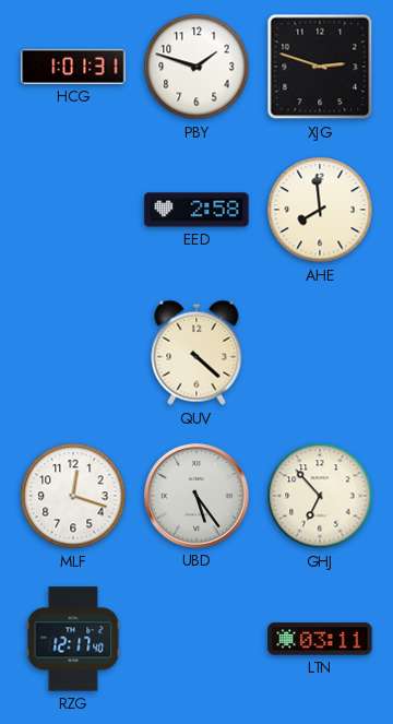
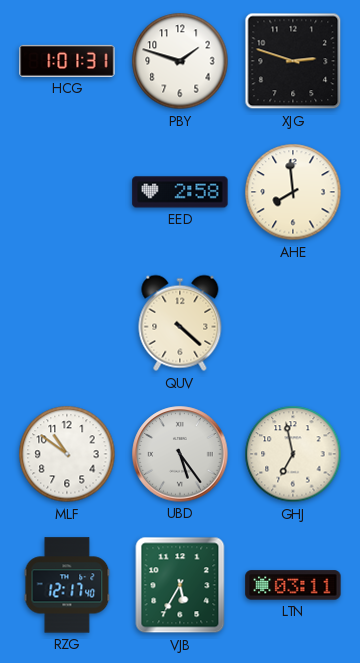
MLF: 12:18 -> 10:51
GHJ: 6:53 -> 6:58
VJB: none -> 5:35
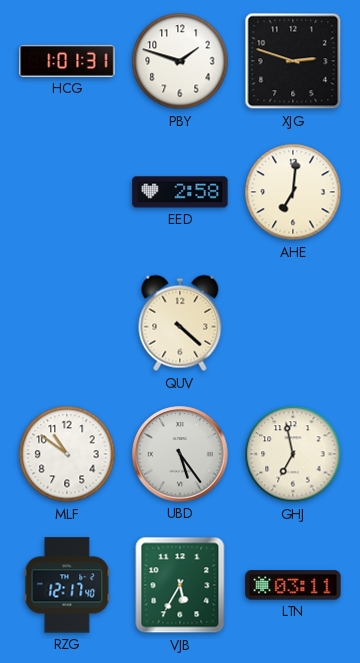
AHE: 7:59 -> 7:01
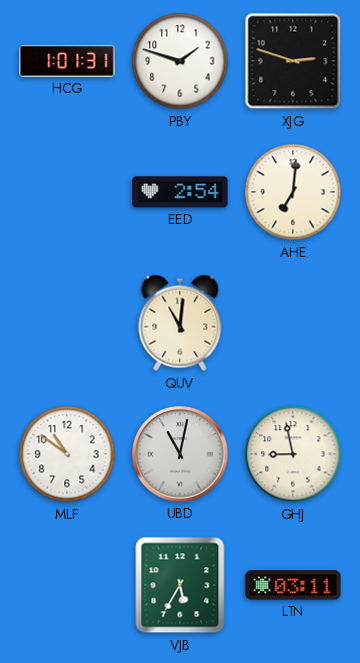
EED: 2:58 -> 2:54
QUV: 4:22 -> 11:01
UBD: 5:24 -> 11:02
GHJ: 6:58 -> 8:58
RZG: 12:17 -> none
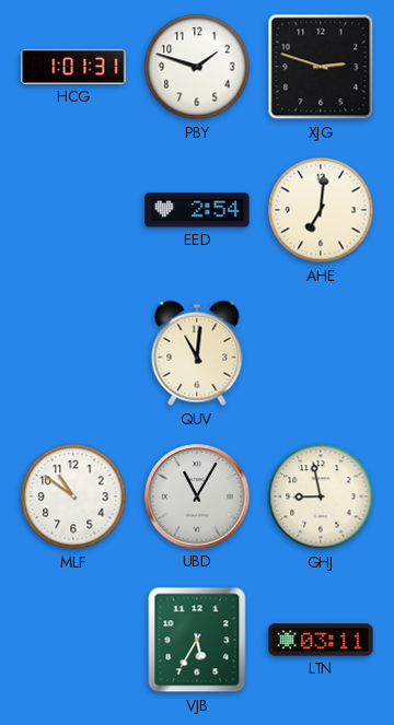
UBD: 11:02 -> 11:05
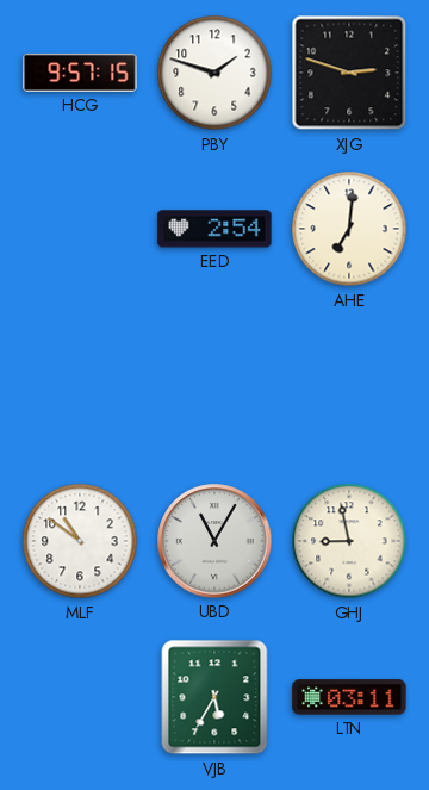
HCG: 1:01 -> 9:57
QUV: 11:01 -> none
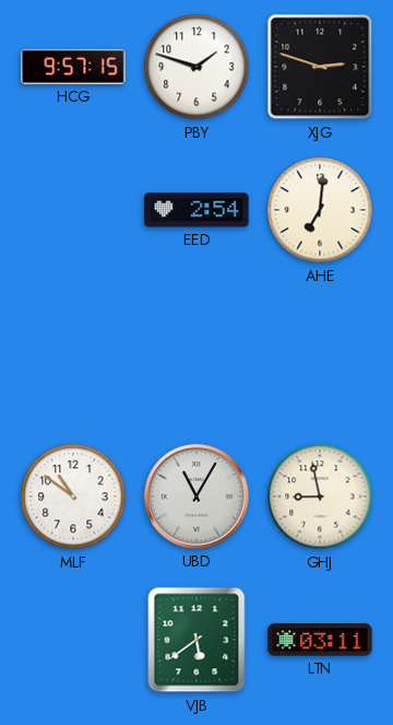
VJB: 5:35 -> 5:39
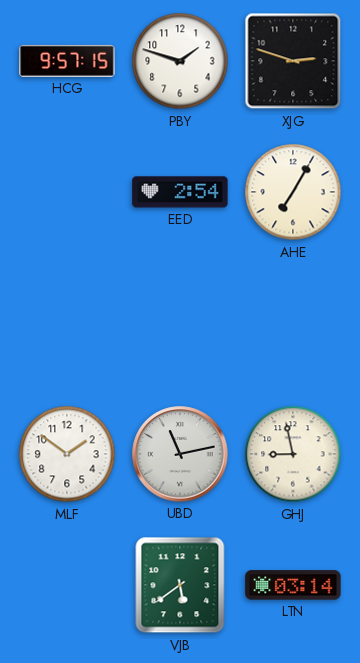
AHE: 7:01 -> 7:05
MLF: 10:51 -> 1:51
UBD: 11:05 -> 11:13
LTN: 03:11 -> 03:14
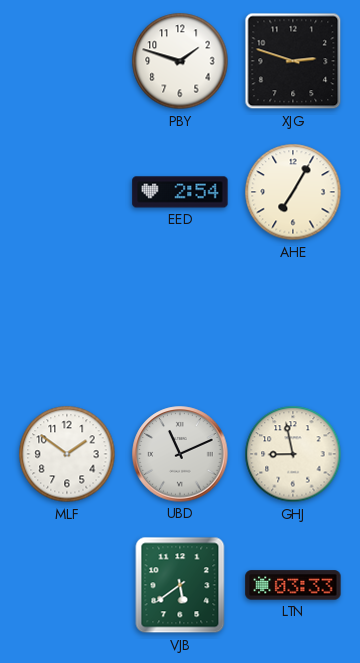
HCG: 9:57 -> none
UBD: 11:13 -> 11:11
LTN: 03:14 -> 03:33
